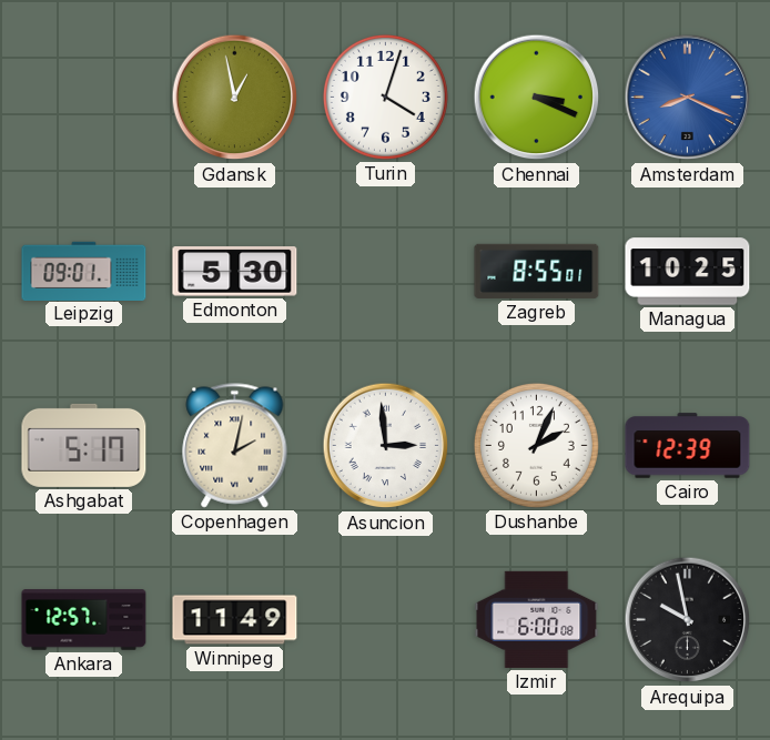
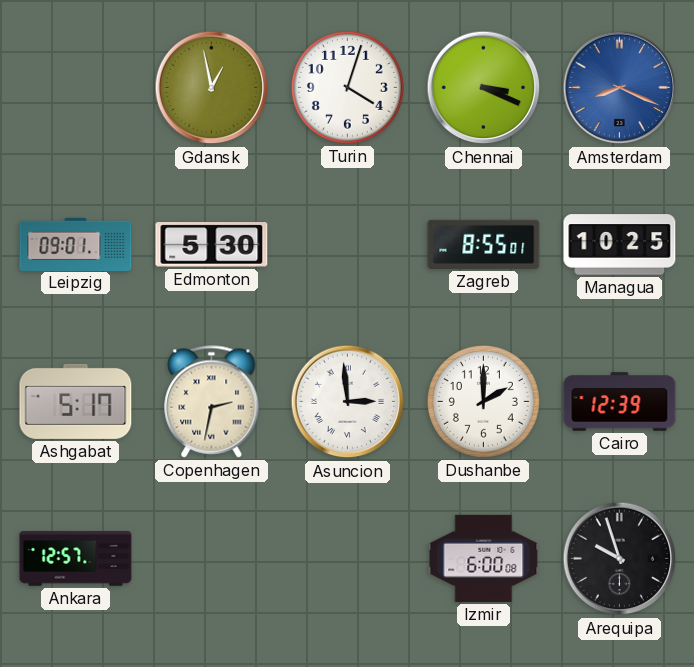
Copenhagen: 2:02 -> 2:32
Dushanbe: 2:04 -> 2:00
Winnipeg: 11:49 -> none
Arequipa: 9:58 -> 9:57
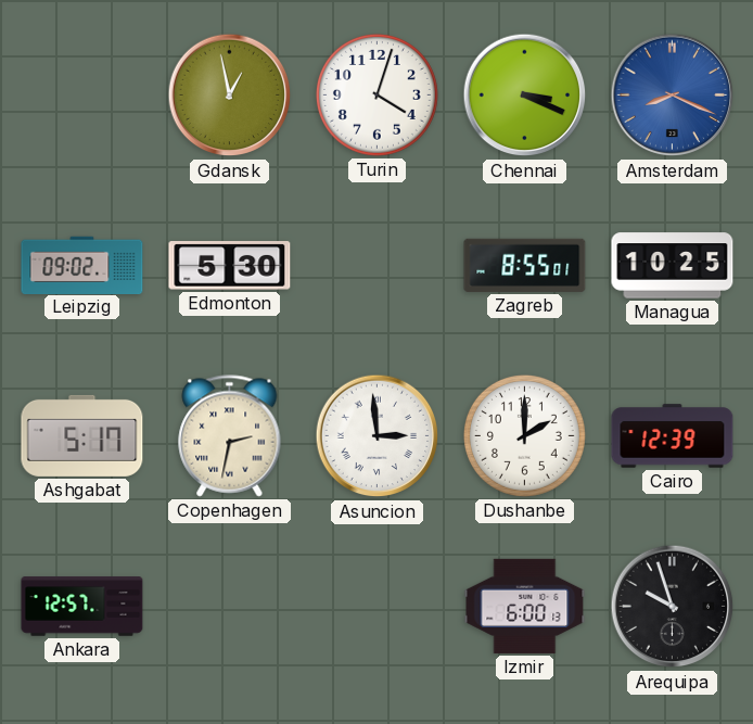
Leipzig: 09:01 -> 09:02
Izmir: 6:00:08 -> 6:00:13
